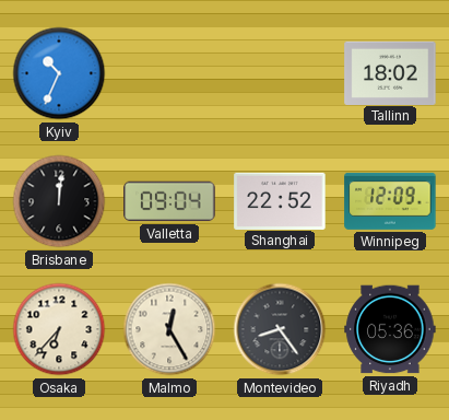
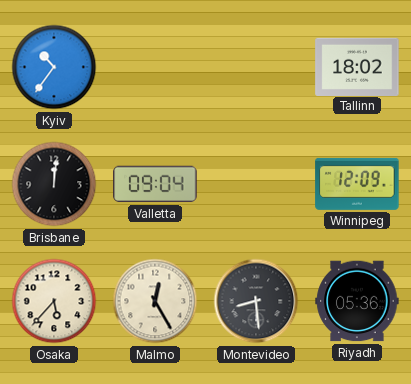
Kyiv: 10:34 -> 10:36
Shanghai: 22:52 -> none
Osaka: 6:37 -> 5:37
Montevideo: 8:24 -> 8:29
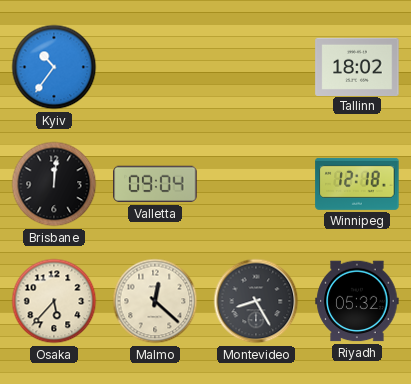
Winnipeg: 12:09 -> 12:18
Malmo: 12:25 -> 12:22
Montevideo: 8:29 -> 8:25
Riyadh: 05:36 -> 05:32
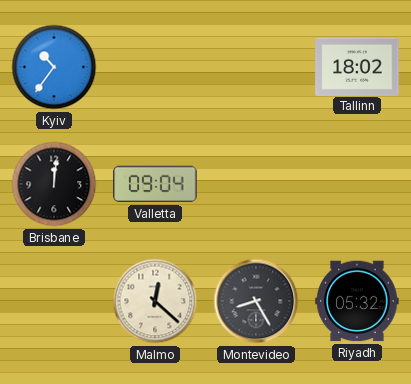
Winnipeg: 12:18 -> none
Osaka: 5:37 -> none
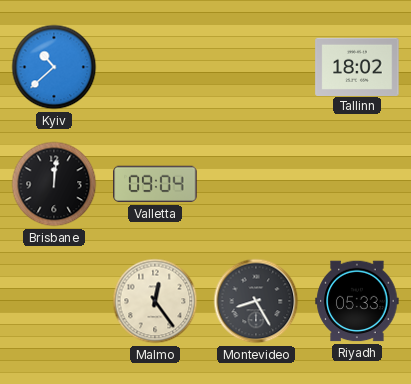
Kyiv: 10:36 -> 10:38
Malmo: 12:22 -> 12:24
Riyadh: 05:32 -> 05:33
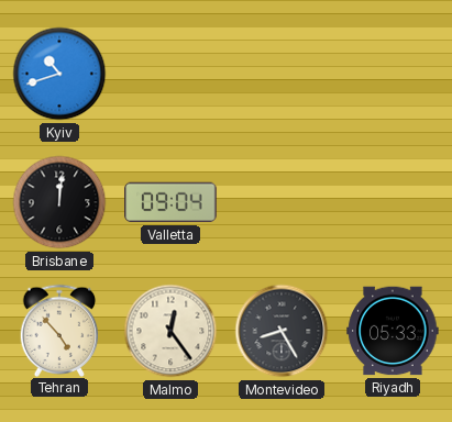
Kyiv: 10:38 -> 10:42
Tallinn: 18:02 -> none
Tehran: none -> 4:53
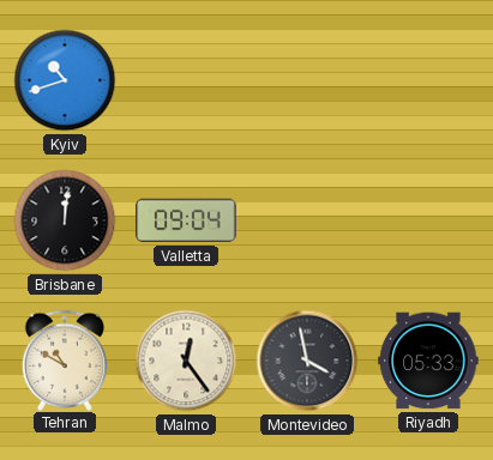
Tehran: 4:53 -> 10:50
Montevideo: 8:25 -> 3:58
